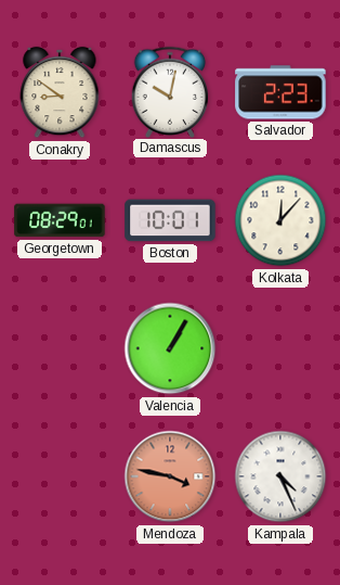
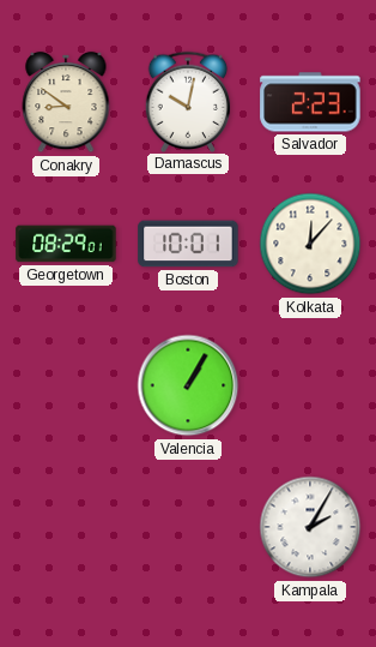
Mendoza: 3:47 -> none
Kampala: 4:26 -> 2:05
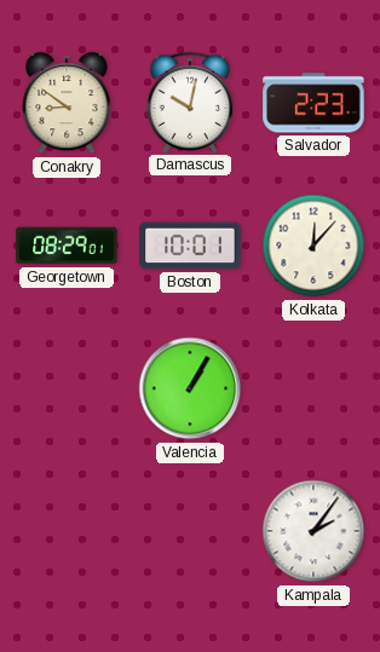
Kampala: 2:05 -> 2:06
